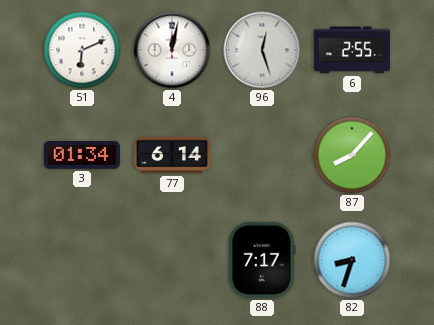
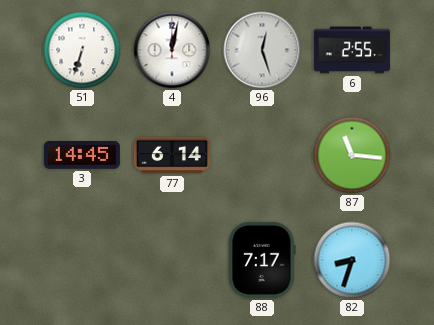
51: 6:11 -> 6:33
3: 01:34 -> 14:45
87: 8:07 -> 11:16
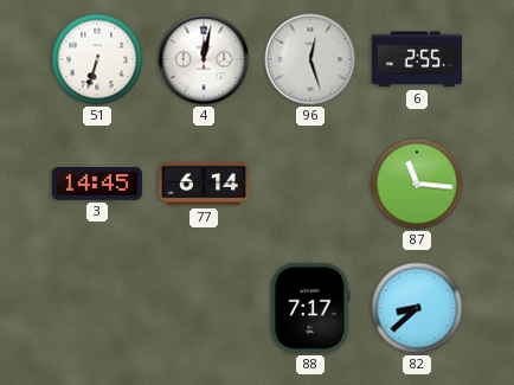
82: 8:33 -> 8:38
